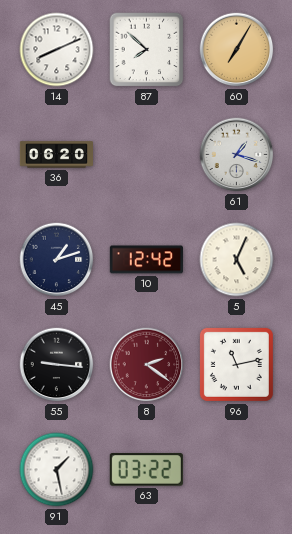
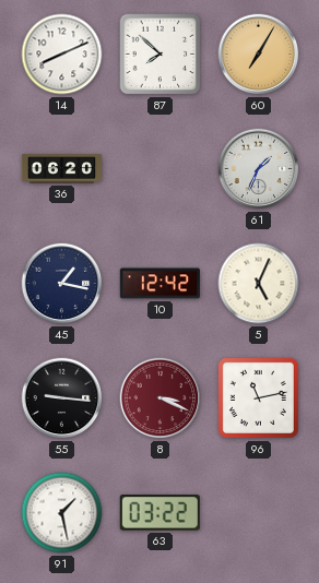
61: 1:18 -> 1:34
45: 1:12 -> 1:17
8: 2:21 -> 3:19
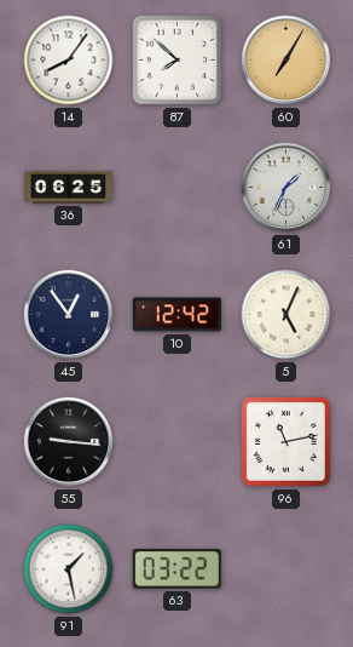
14: 8:11 -> 8:06
36: 06:20 -> 06:25
45: 1:17 -> 12:54
8: 3:19 -> none
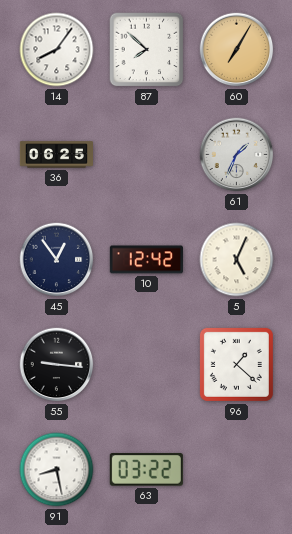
96: 11:13 -> 1:22
91: 1:28 -> 8:28
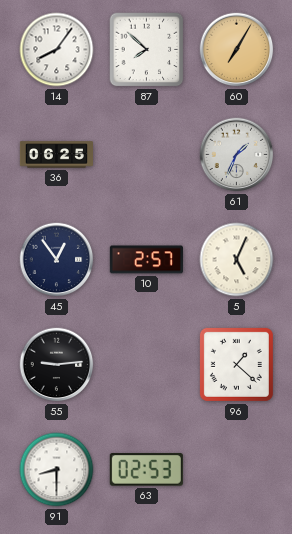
10: 12:42 -> 2:57
55: 9:16 -> 9:14
91: 8:28 -> 8:30
63: 03:22 -> 02:53
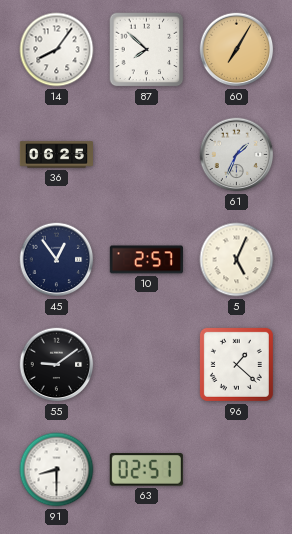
55: 9:14 -> 9:09
63: 02:53 -> 02:51
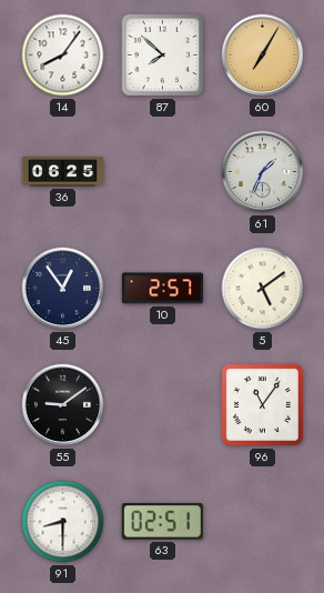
5: 5:04 -> 5:09
96: 1:22 -> 11:06
